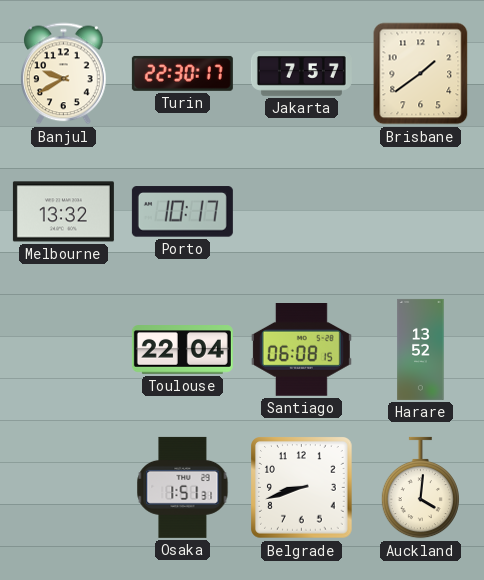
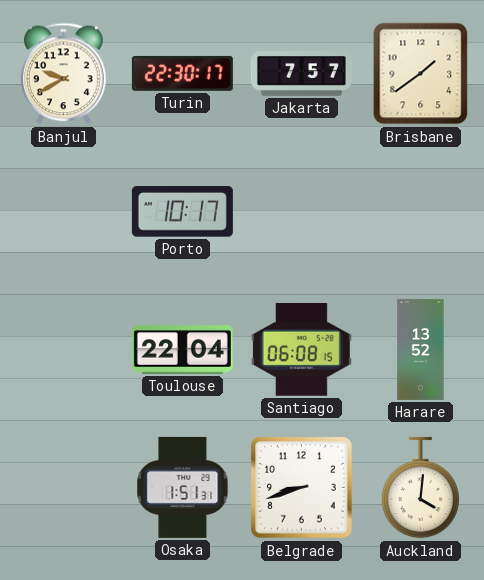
Melbourne: 13:32 -> none
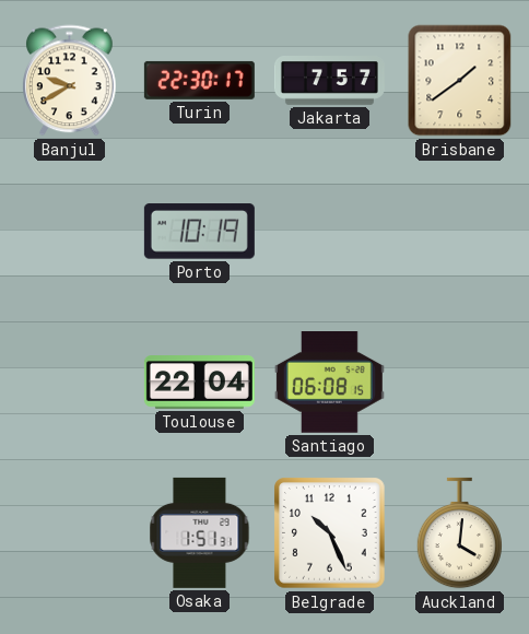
Porto: 10:17 -> 10:19
Harare: 13:52 -> none
Belgrade: 8:42 -> 10:26
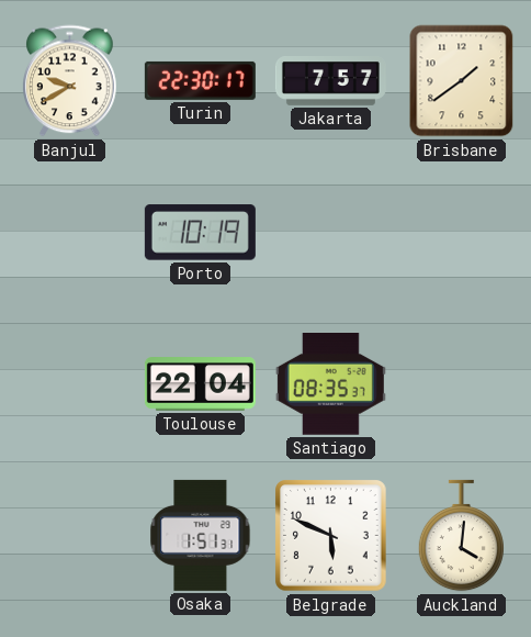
Santiago: 06:08 -> 08:35
Belgrade: 10:26 -> 5:49
